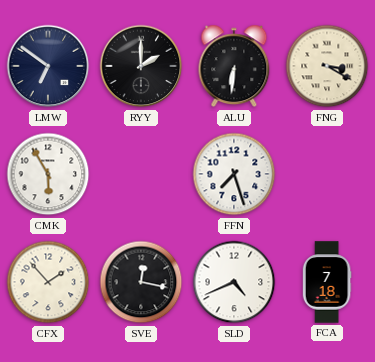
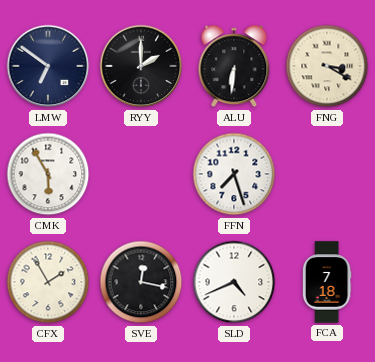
CFX: 1:53 -> 1:55
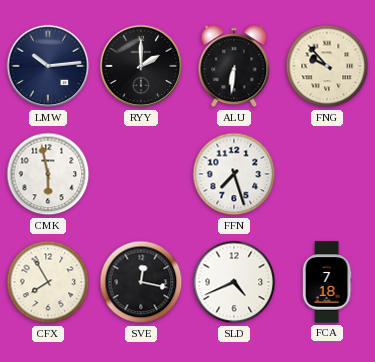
LMW: 6:51 -> 10:14
FNG: 3:20 -> 9:53
CMK: 5:55 -> 5:58
CFX: 1:55 -> 7:55
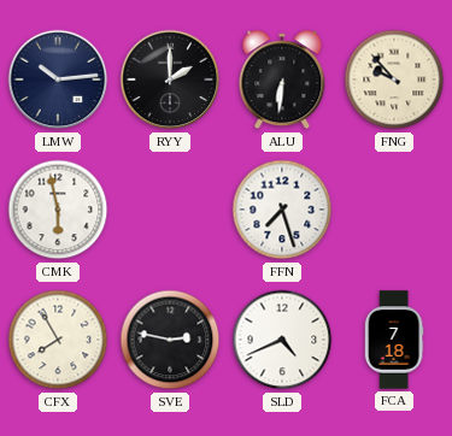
SVE: 12:17 -> 2:47
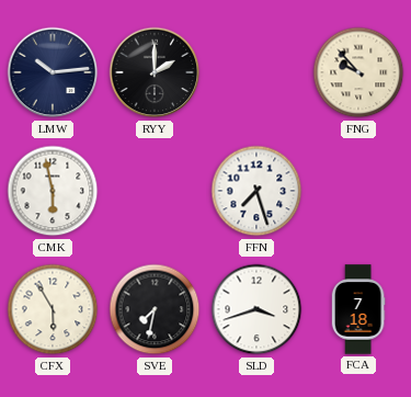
ALU: 6:31 -> none
CFX: 7:55 -> 5:55
SVE: 2:47 -> 7:32
SLD: 4:41 -> 3:42
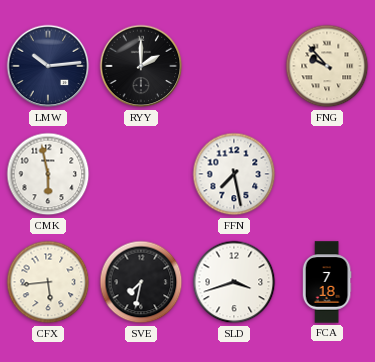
FFN: 7:27 -> 7:28
CFX: 5:55 -> 5:44
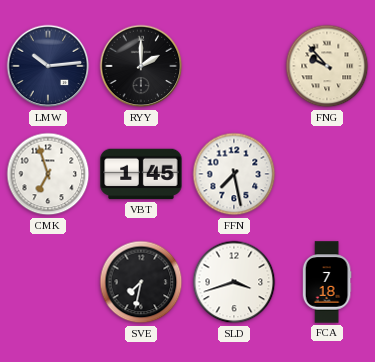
CMK: 5:58 -> 6:57
VBT: none -> 1:45
CFX: 5:44 -> none
